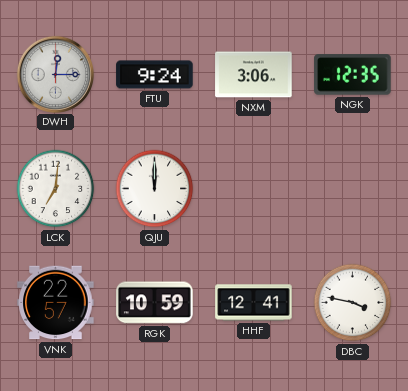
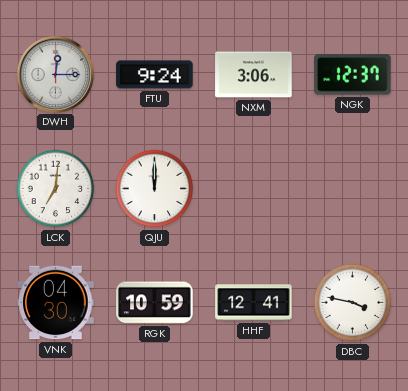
NGK: 12:35 -> 12:37
VNK: 22:57 -> 04:30
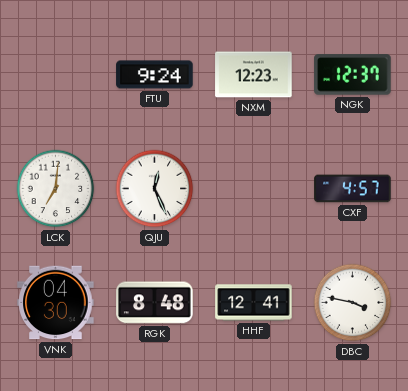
DWH: 12:15 -> none
NXM: 3:06 -> 12:23
QJU: 12:00 -> 12:26
CXF: none -> 4:57
RGK: 10:59 -> 8:48
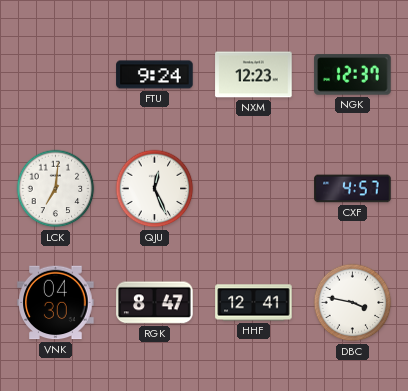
RGK: 8:48 -> 8:47
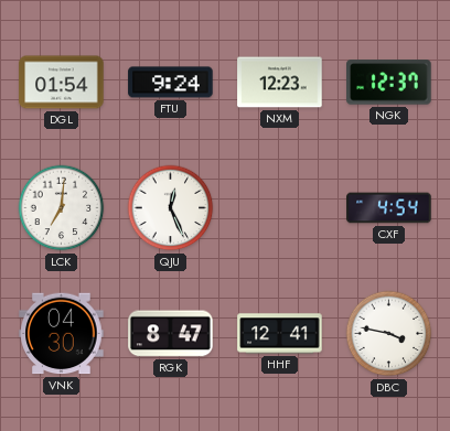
DGL: none -> 01:54
CXF: 4:57 -> 4:54
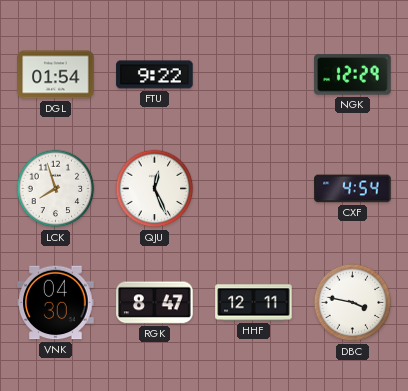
FTU: 9:24 -> 9:22
NXM: 12:23 -> none
NGK: 12:37 -> 12:29
LCK: 7:01 -> 7:57
HHF: 12:41 -> 12:11
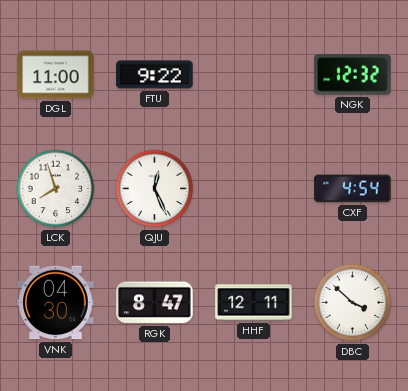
DGL: 01:54 -> 11:00
NGK: 12:29 -> 12:32
DBC: 3:47 -> 3:52
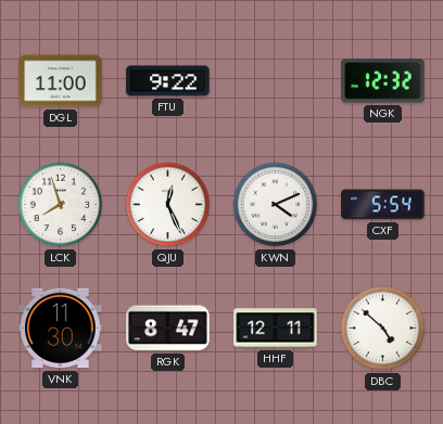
KWN: none -> 4:11
CXF: 4:54 -> 5:54
VNK: 04:30 -> 11:30
DBC: 3:52 -> 4:52
